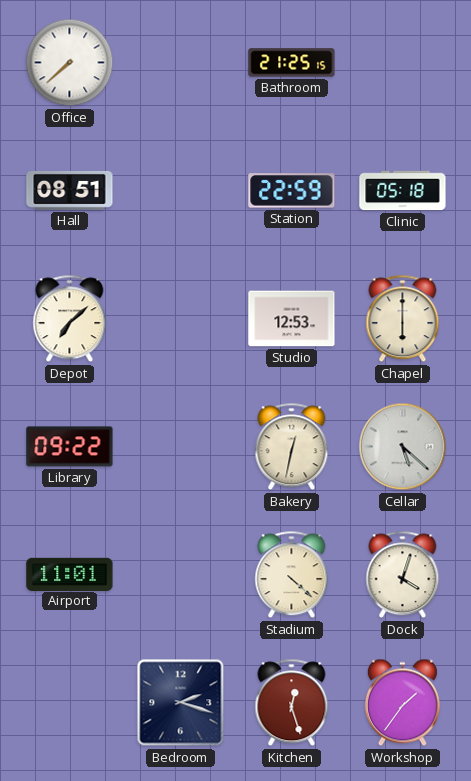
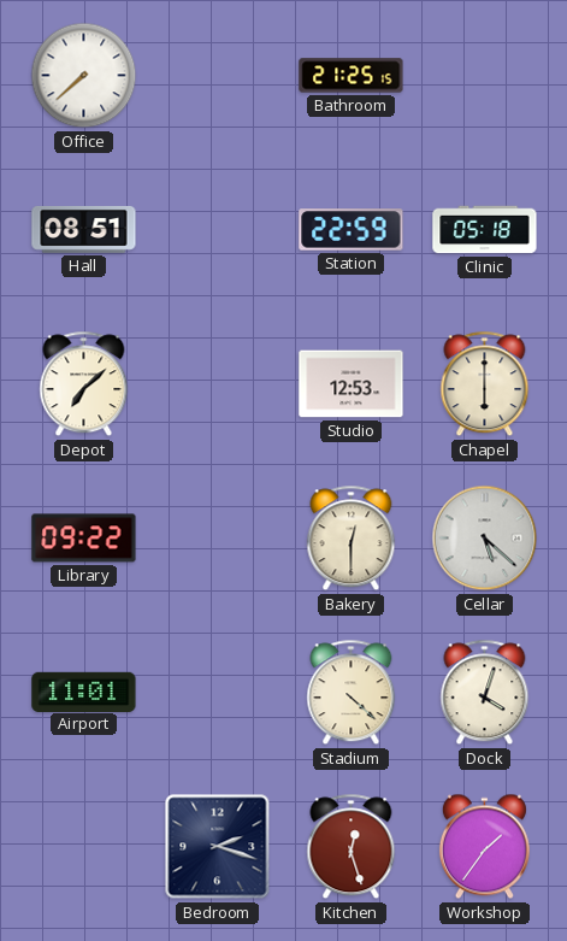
Bakery: 12:32 -> 12:30
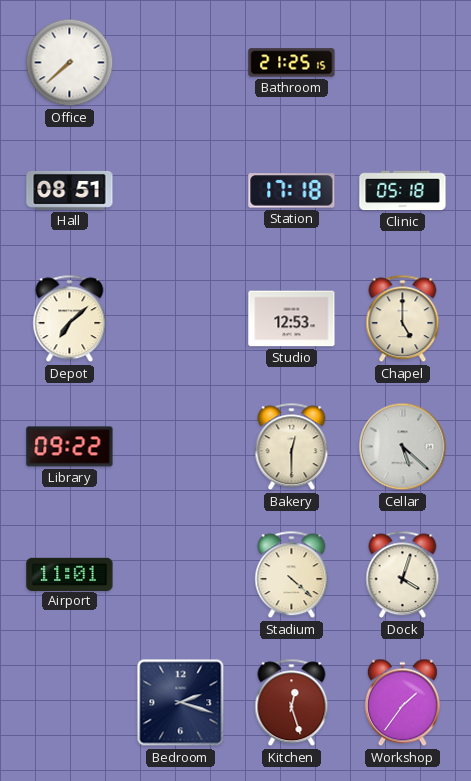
Station: 22:59 -> 17:18
Chapel: 6:00 -> 5:00
